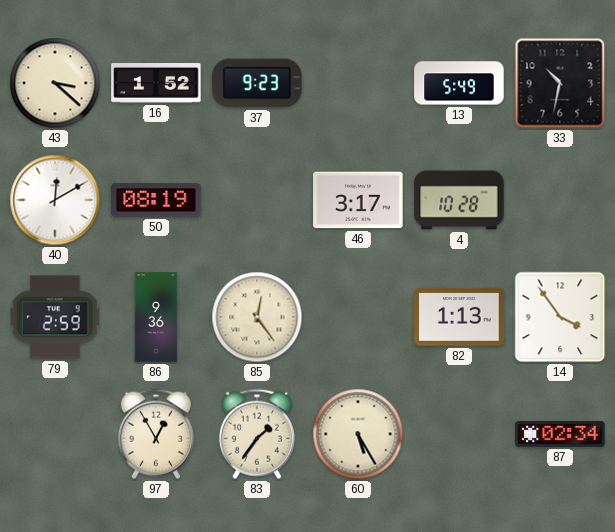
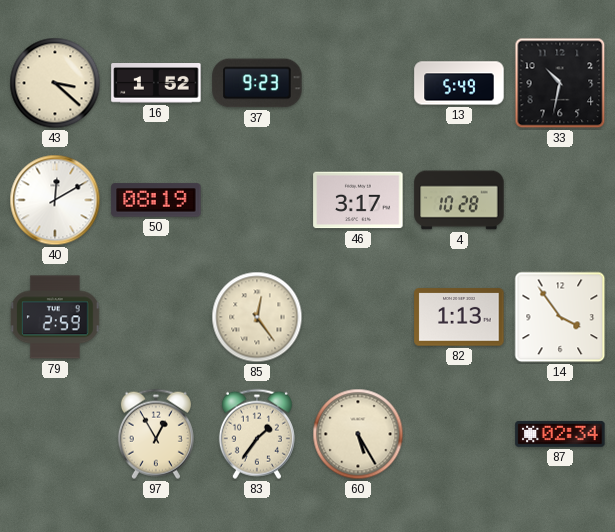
86: 9:36 -> none
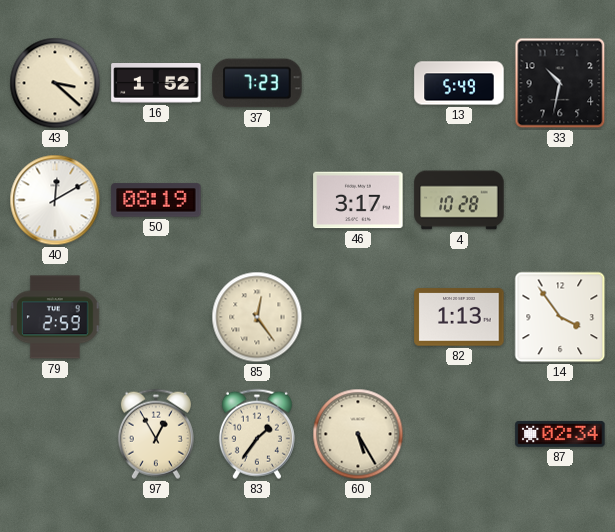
37: 9:23 -> 7:23
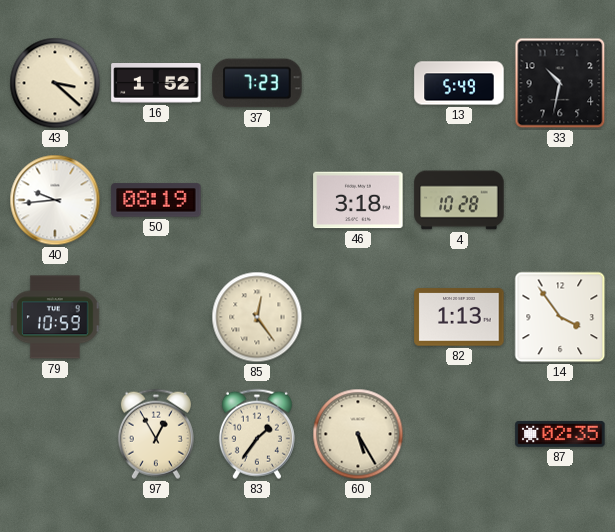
40: 12:10 -> 9:44
46: 3:17 -> 3:18
79: 2:59 -> 10:59
87: 02:34 -> 02:35
